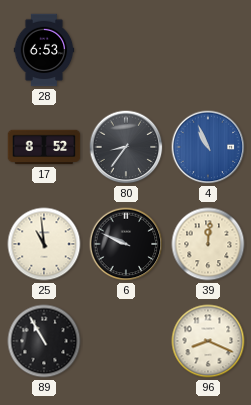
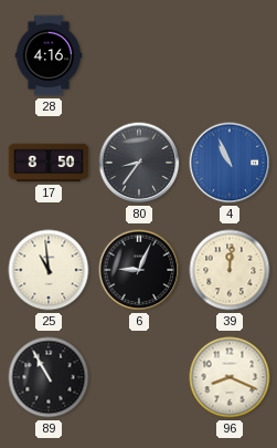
28: 6:53 -> 4:16
17: 8:52 -> 8:50
6: 9:49 -> 9:04
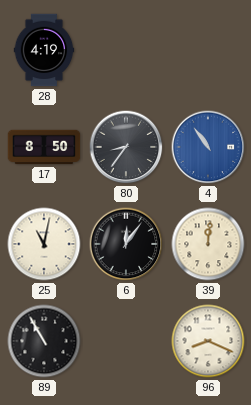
28: 4:16 -> 4:19
4: 10:56 -> 10:54
25: 10:59 -> 11:02
6: 9:04 -> 12:06
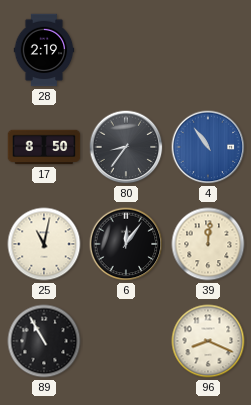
28: 4:19 -> 2:19
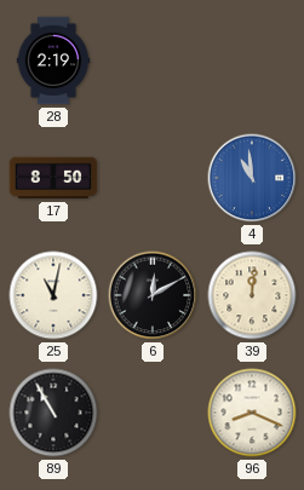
80: 8:36 -> none
4: 10:54 -> 10:59
6: 12:06 -> 12:10
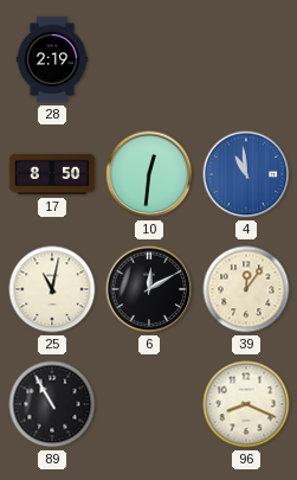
10: none -> 12:31
39: 12:01 -> 12:06
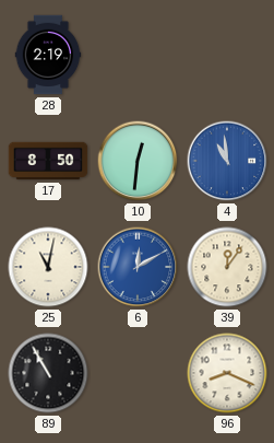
6 dial: black -> blue
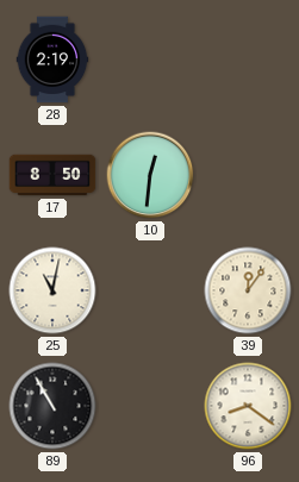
4: 10:59 -> none
6: 12:10 -> none
96: 8:19 -> 8:21
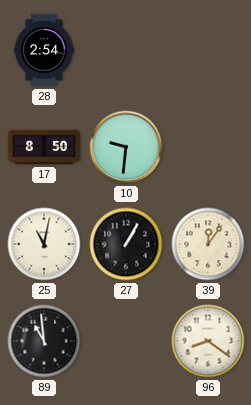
28: 2:19 -> 2:54
10: 12:31 -> 9:31
27: none -> 1:05
89: 10:55 -> 10:59
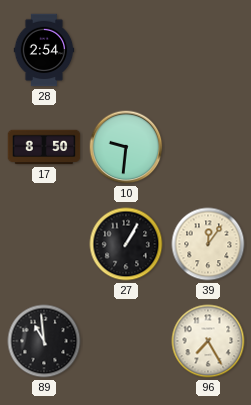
25: 11:02 -> none
96: 8:21 -> 7:25
